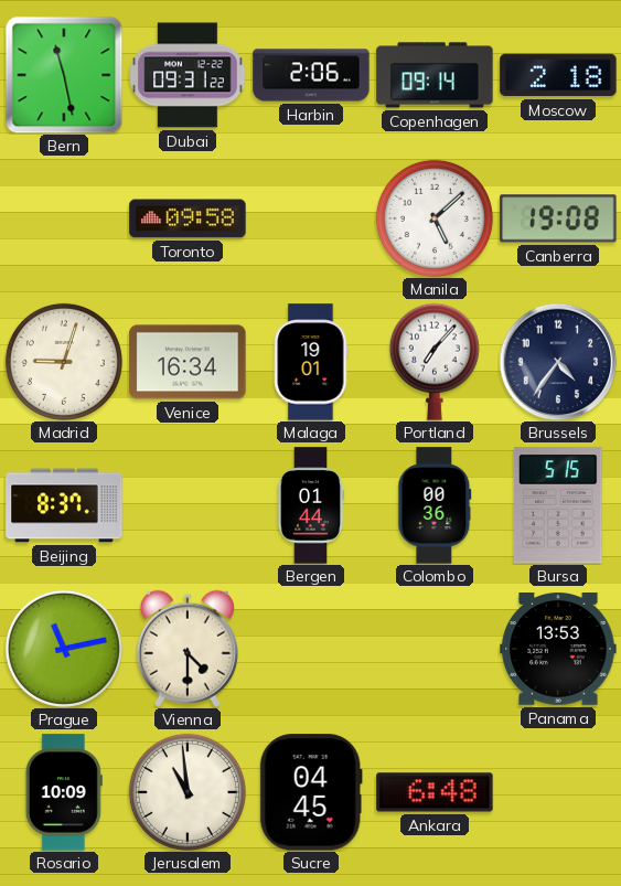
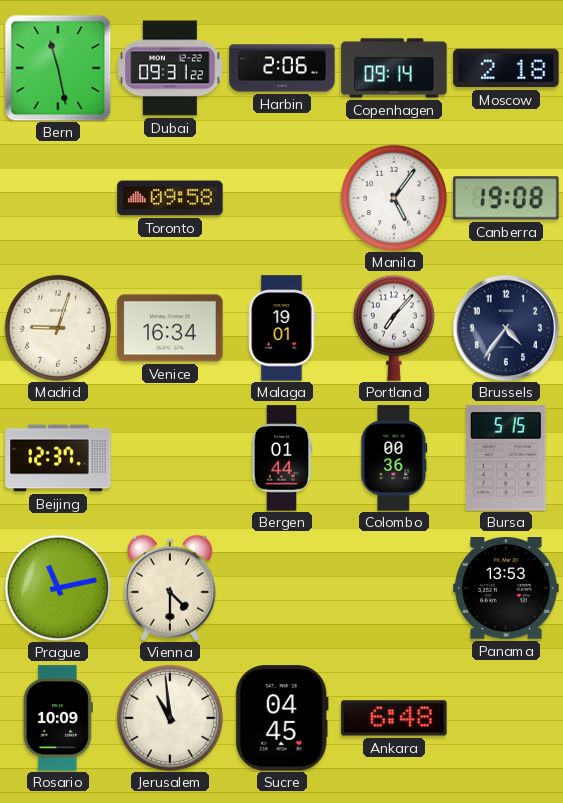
Manila: 5:08 -> 5:06
Beijing: 8:37 -> 12:37
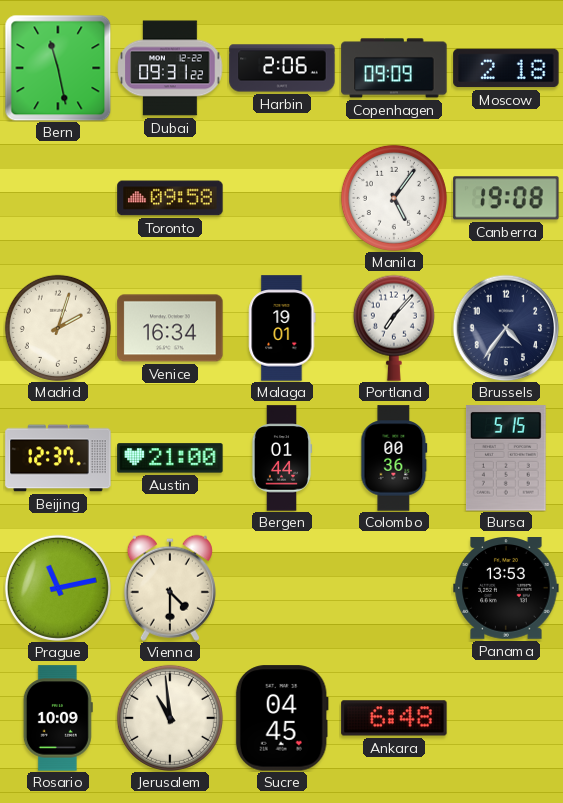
Copenhagen: 09:14 -> 09:09
Madrid: 9:03 -> 2:03
Austin: none -> 21:00
